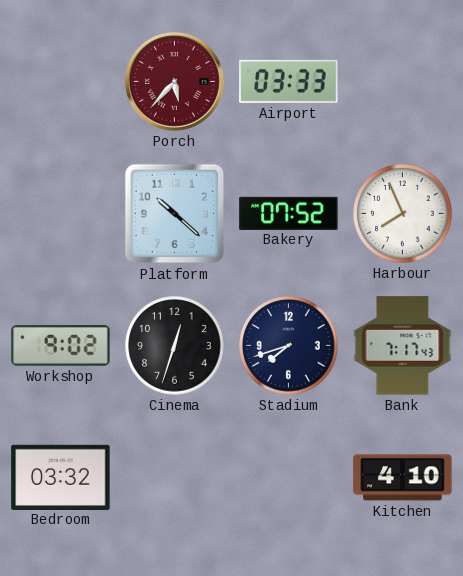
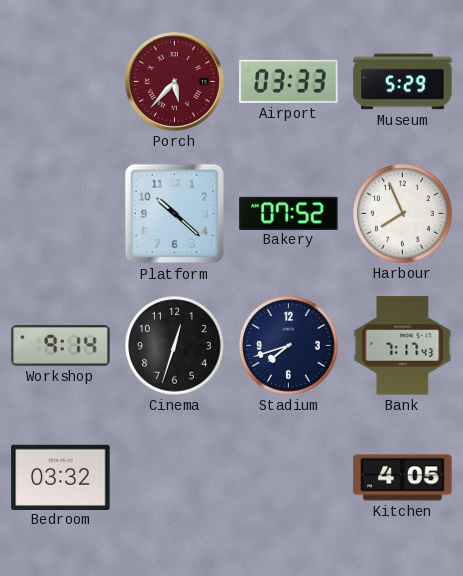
Museum: none -> 5:29
Workshop: 9:02 -> 9:14
Kitchen: 4:10 -> 4:05
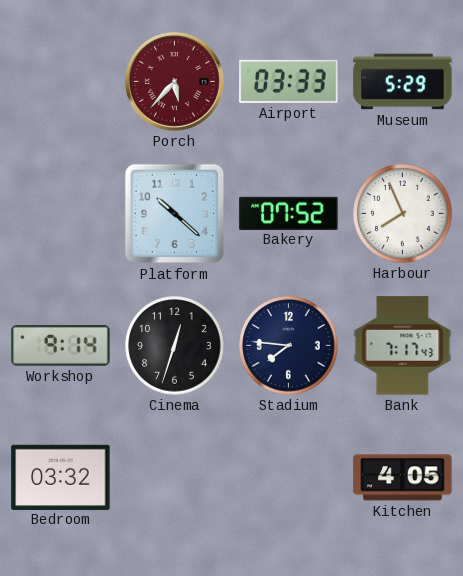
Stadium: 7:42 -> 7:46
